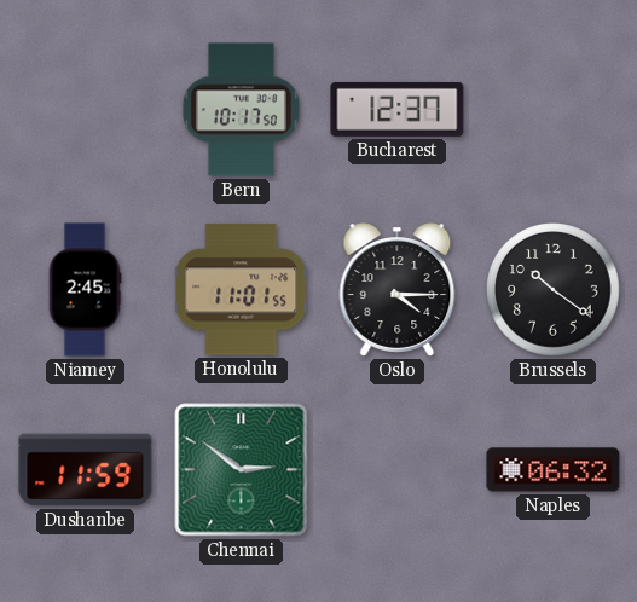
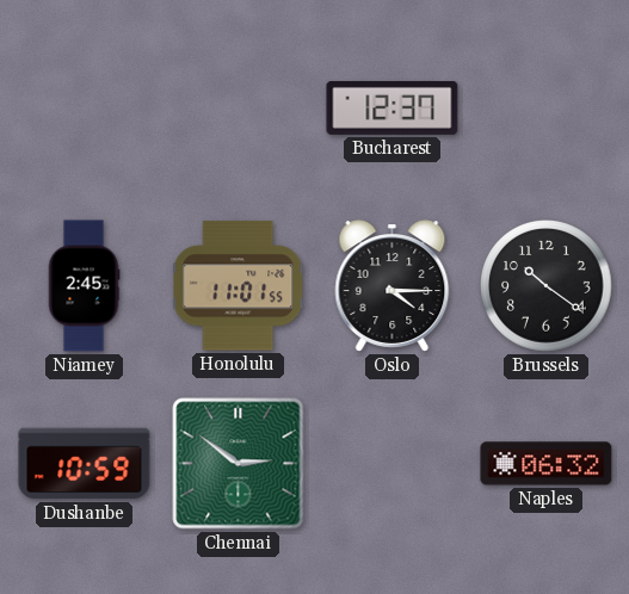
Bern: 10:17 -> none
Dushanbe: 11:59 -> 10:59
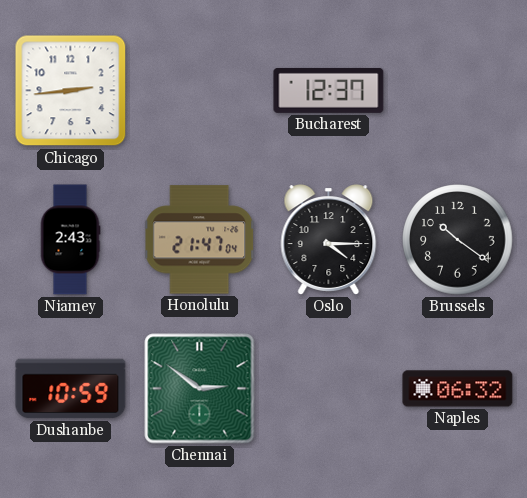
Chicago: none -> 2:44
Niamey: 2:45 -> 2:43
Honolulu: 11:01 -> 21:47
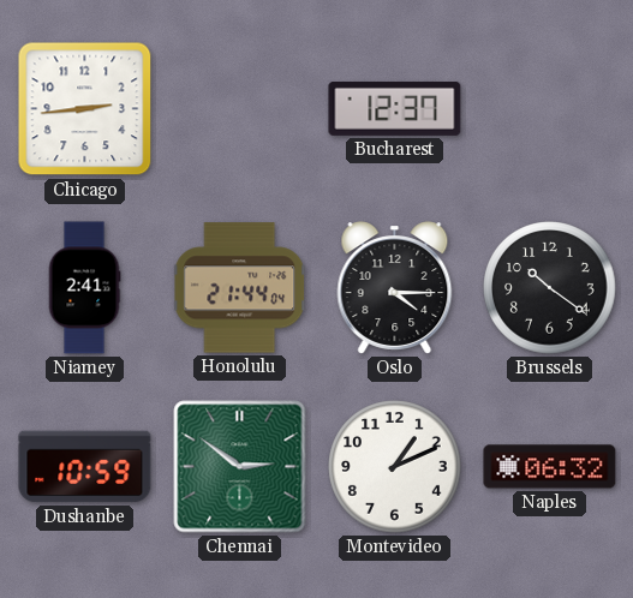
Niamey: 2:43 -> 2:41
Honolulu: 21:47 -> 21:44
Montevideo: none -> 1:11
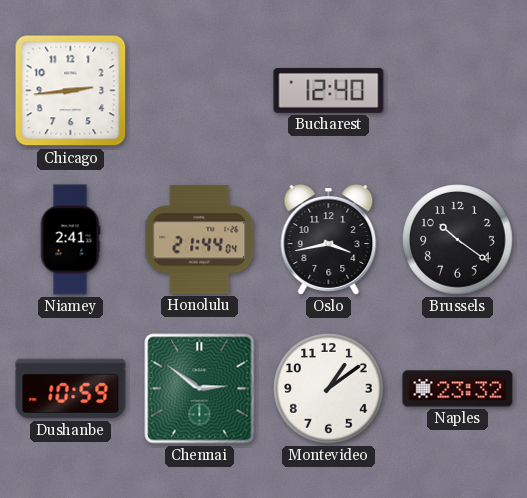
Bucharest: 12:37 -> 12:40
Oslo: 4:15 -> 3:43
Montevideo: 1:11 -> 1:09
Naples: 06:32 -> 23:32
